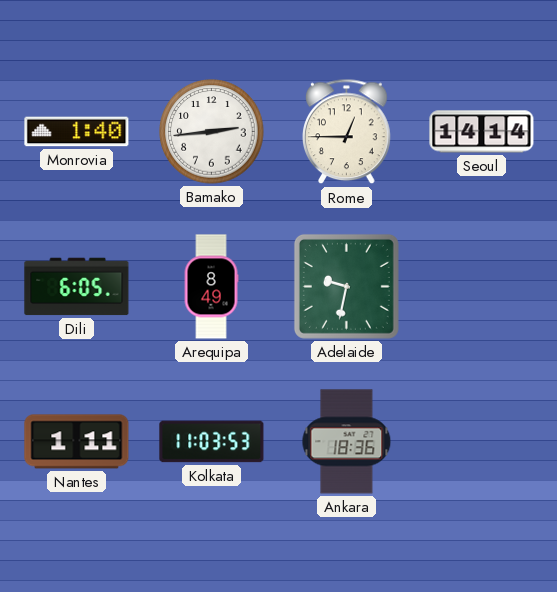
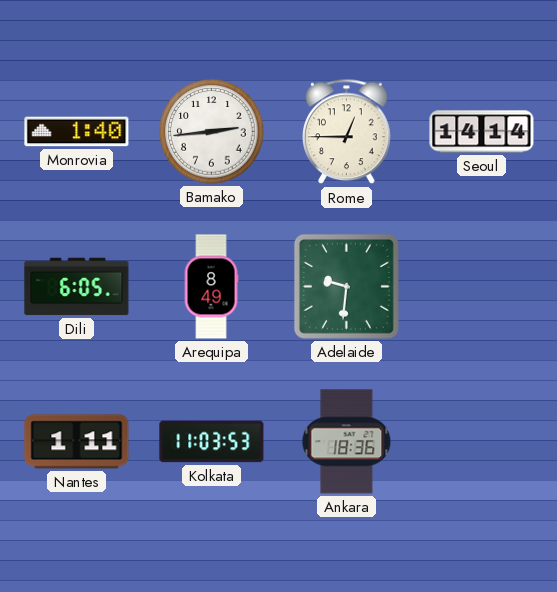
Adelaide: 9:32 -> 9:31
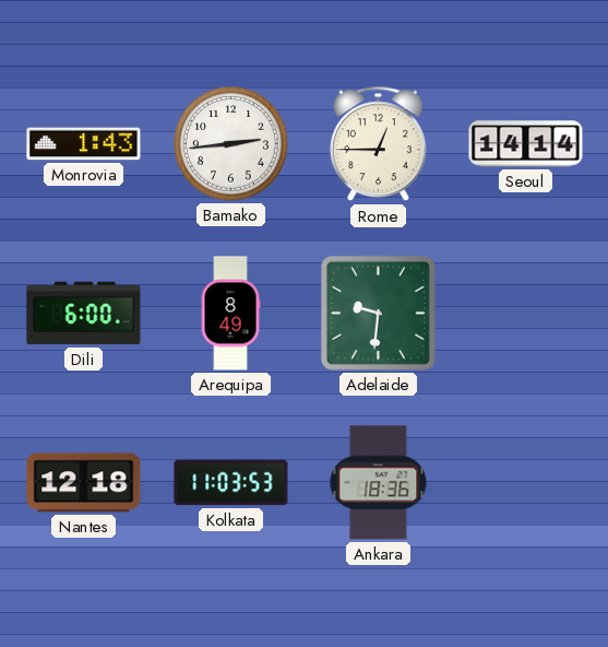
Monrovia: 1:40 -> 1:43
Dili: 6:05 -> 6:00
Nantes: 1:11 -> 12:18
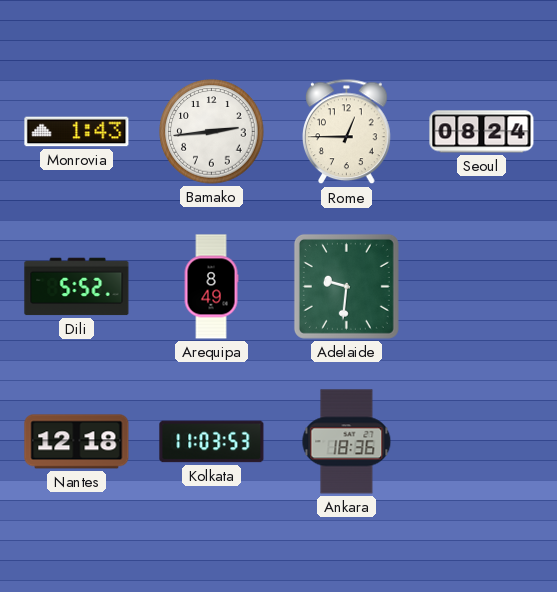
Seoul: 14:14 -> 08:24
Dili: 6:00 -> 5:52
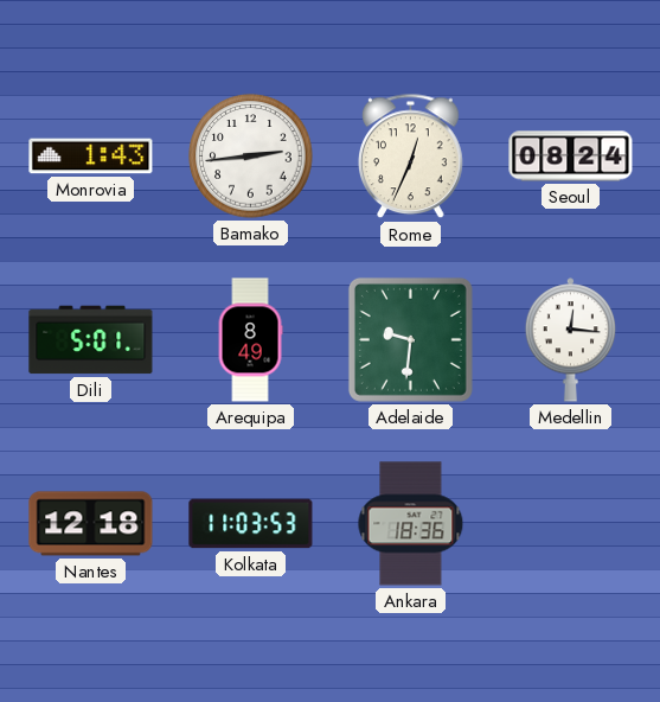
Rome: 12:45 -> 12:34
Dili: 5:52 -> 5:01
Medellin: none -> 12:16
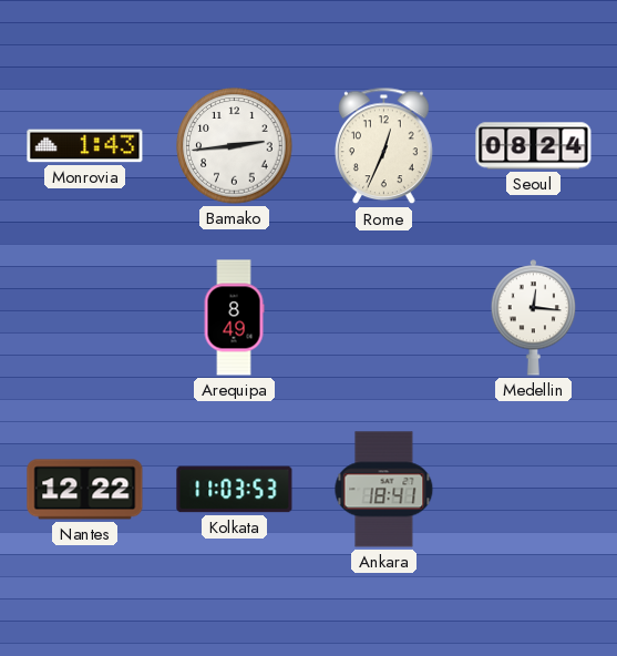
Dili: 5:01 -> none
Adelaide: 9:31 -> none
Nantes: 12:18 -> 12:22
Ankara: 18:36 -> 18:41
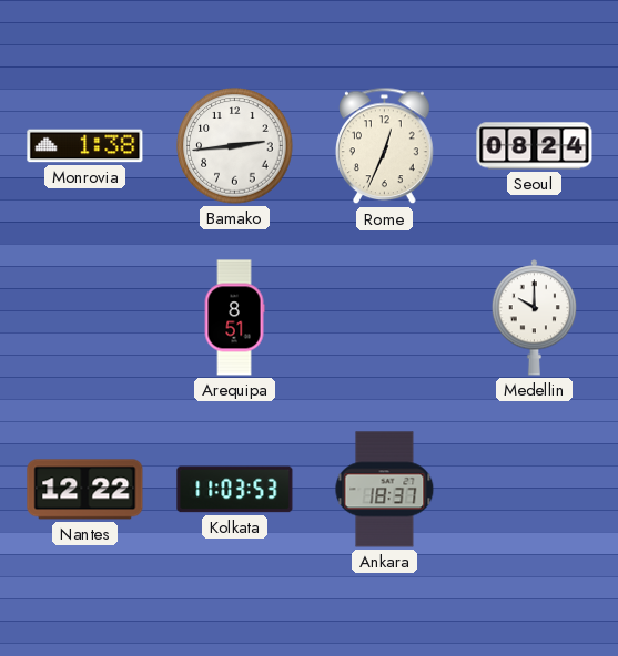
Monrovia: 1:43 -> 1:38
Arequipa: 8:49 -> 8:51
Medellin: 12:16 -> 10:00
Ankara: 18:41 -> 18:37
